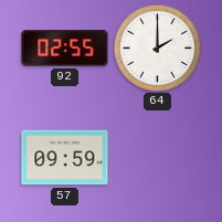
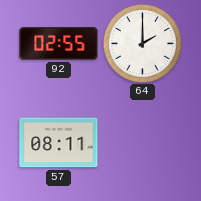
57: 09:59 -> 08:11
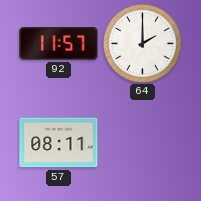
92: 02:55 -> 11:57
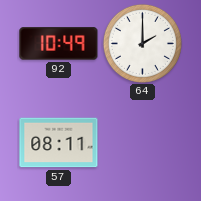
92: 11:57 -> 10:49
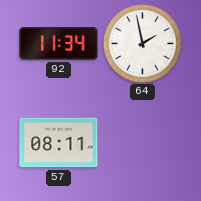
92: 10:49 -> 11:34
64: 2:00 -> 1:58
